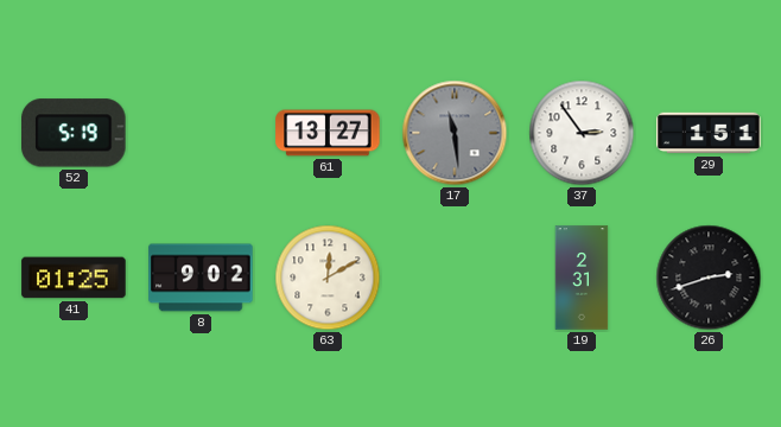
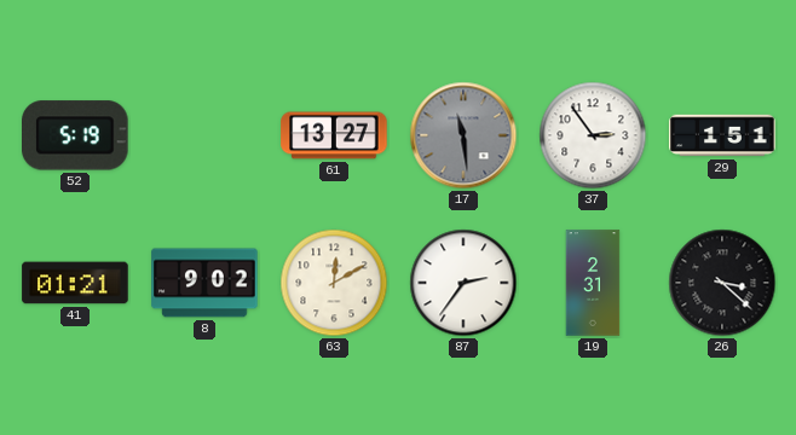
41: 01:25 -> 01:21
87: none -> 2:36
26: 2:42 -> 3:22
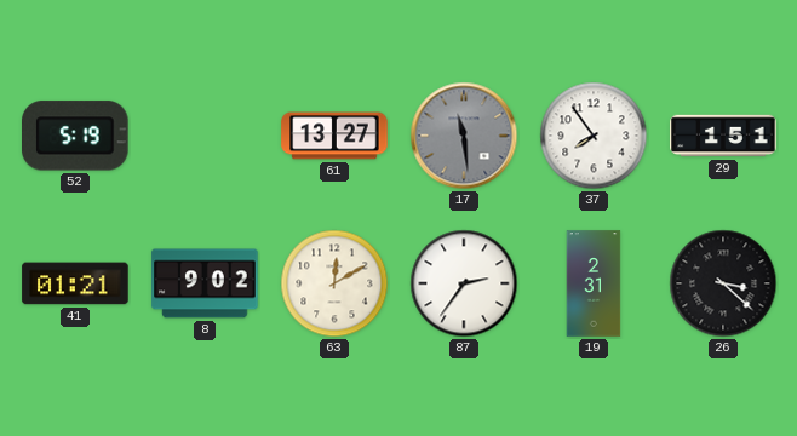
37: 2:54 -> 7:54
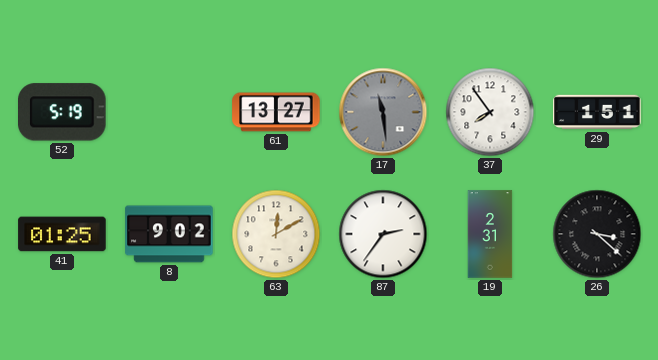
41: 01:21 -> 01:25
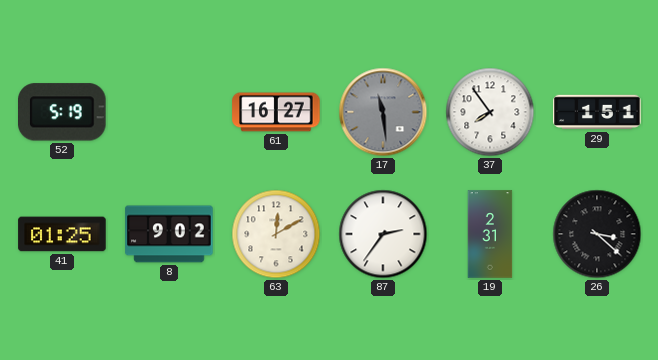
61: 13:27 -> 16:27
